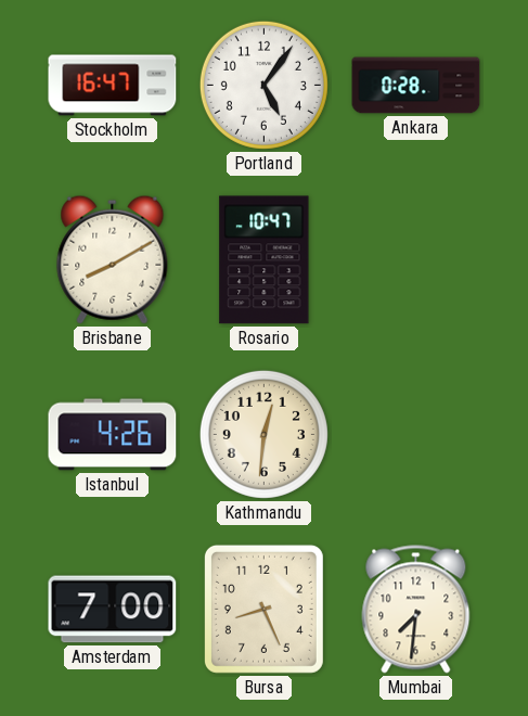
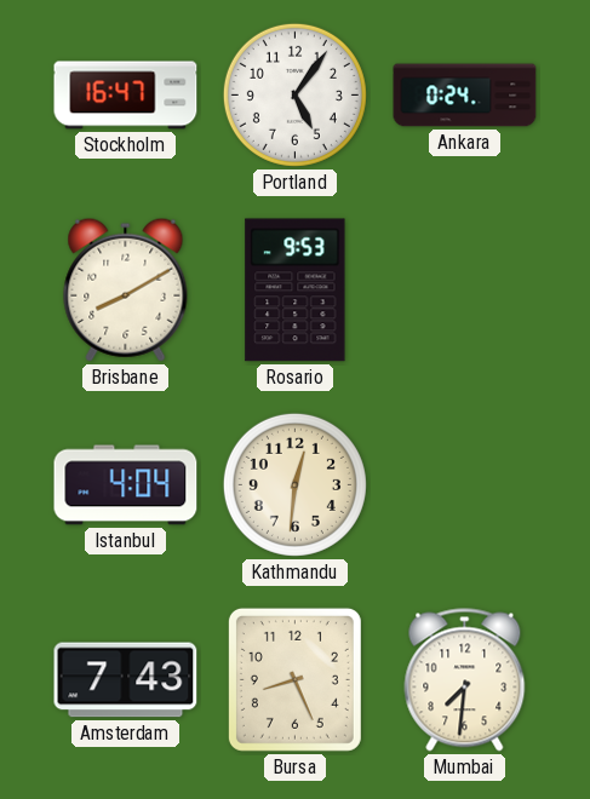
Ankara: 0:28 -> 0:24
Rosario: 10:47 -> 9:53
Istanbul: 4:26 -> 4:04
Amsterdam: 7:00 -> 7:43
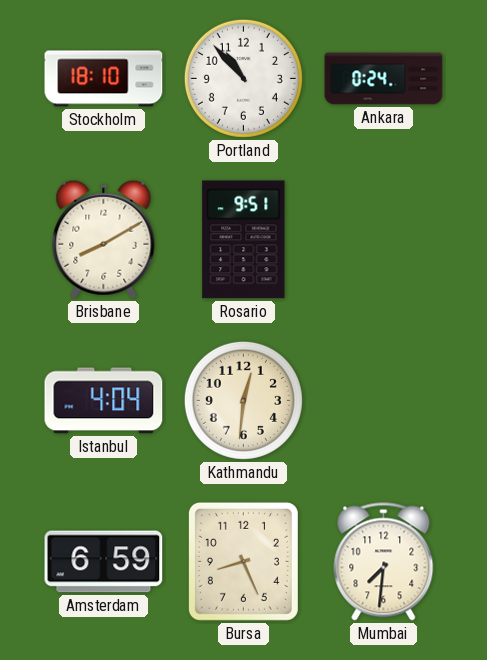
Stockholm: 16:47 -> 18:10
Portland: 5:06 -> 10:53
Rosario: 9:53 -> 9:51
Amsterdam: 7:43 -> 6:59
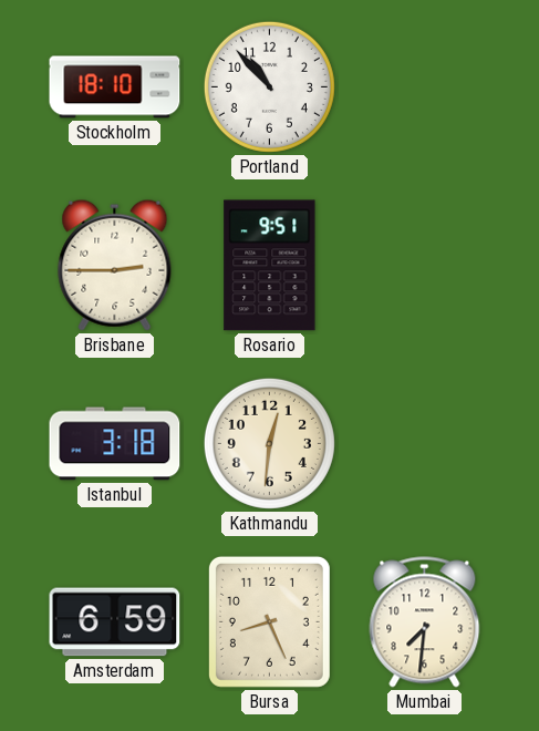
Ankara: 0:24 -> none
Brisbane: 8:10 -> 2:45
Istanbul: 4:04 -> 3:18
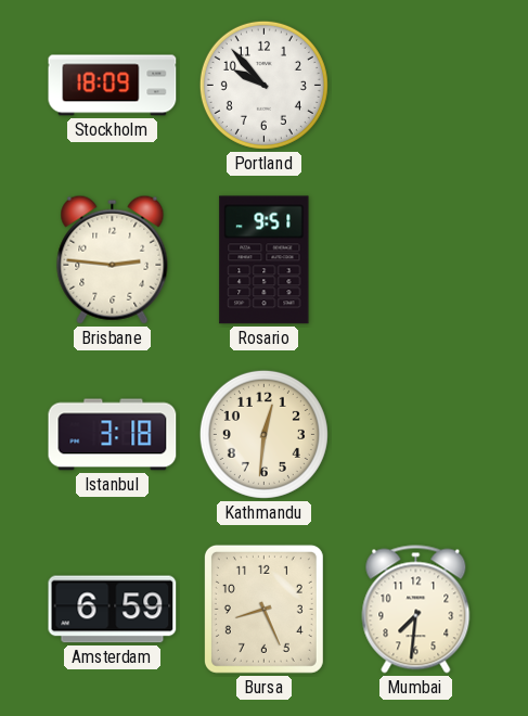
Stockholm: 18:10 -> 18:09
Portland: 10:53 -> 9:53
Brisbane: 2:45 -> 2:46
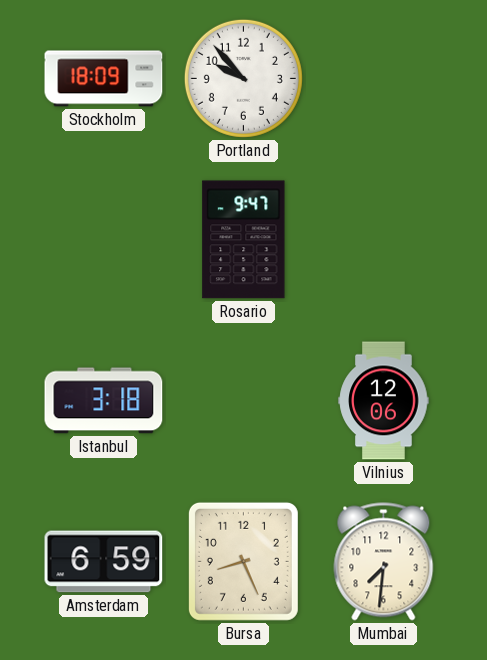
Brisbane: 2:46 -> none
Rosario: 9:51 -> 9:47
Kathmandu: 12:31 -> none
Vilnius: none -> 12:06
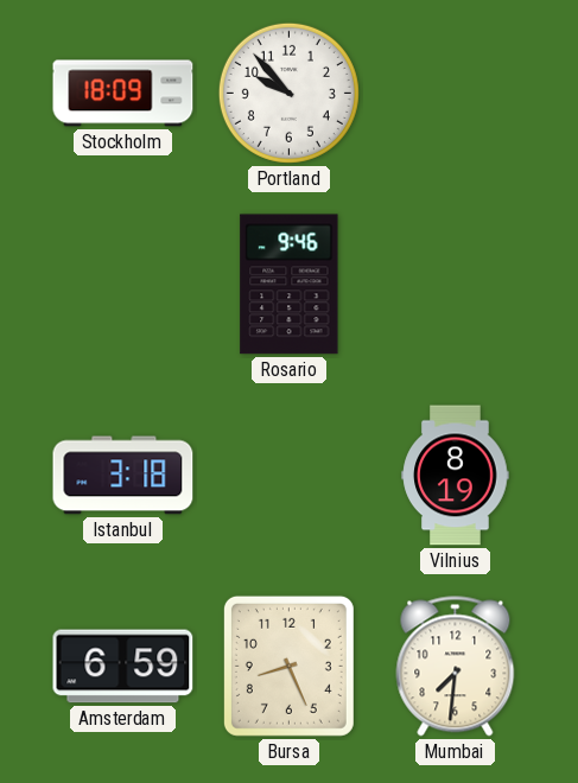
Rosario: 9:47 -> 9:46
Vilnius: 12:06 -> 8:19
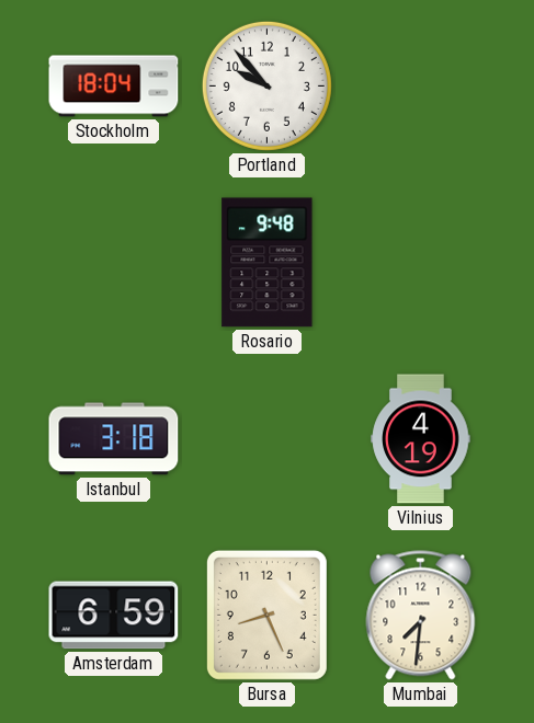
Stockholm: 18:09 -> 18:04
Rosario: 9:46 -> 9:48
Vilnius: 8:19 -> 4:19
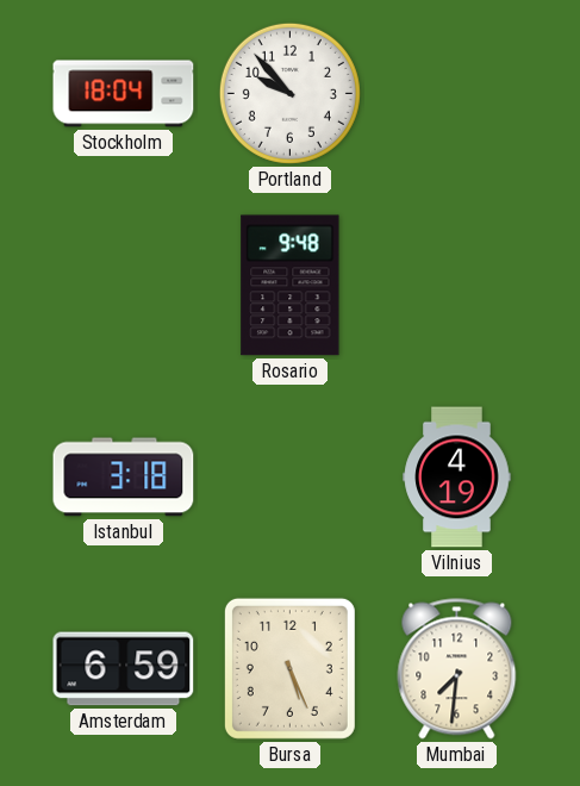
Bursa: 8:26 -> 5:26
